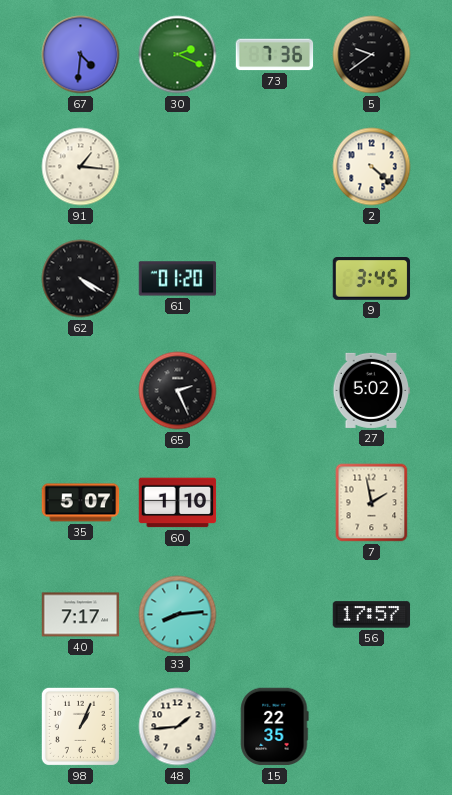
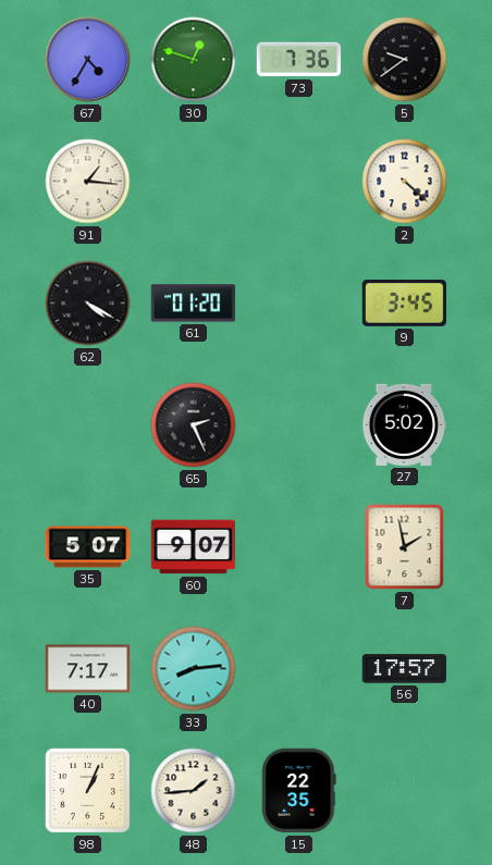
67: 4:31 -> 4:35
30: 2:19 -> 12:48
60: 1:10 -> 9:07
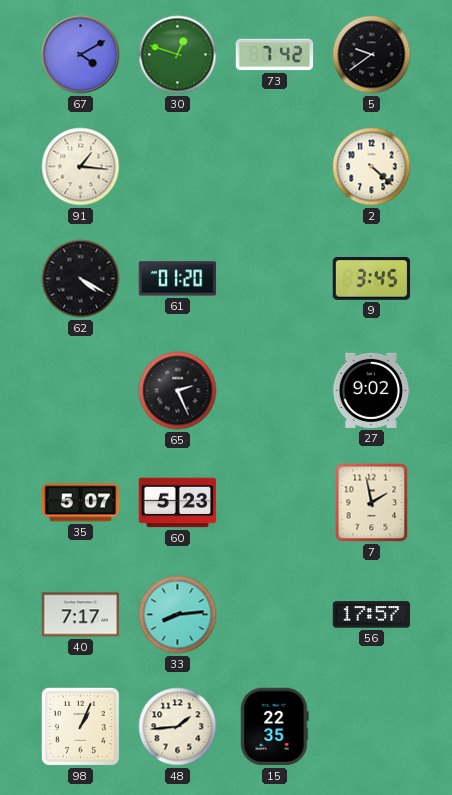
67: 4:35 -> 4:10
73: 7:36 -> 7:42
27: 5:02 -> 9:02
60: 9:07 -> 5:23
